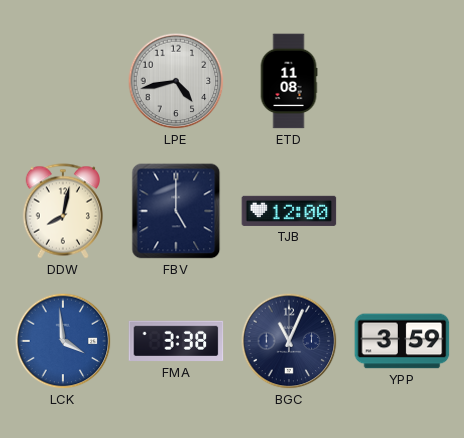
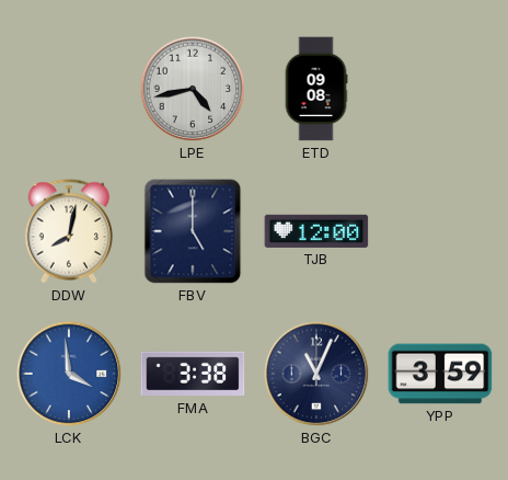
ETD: 11:08 -> 09:08
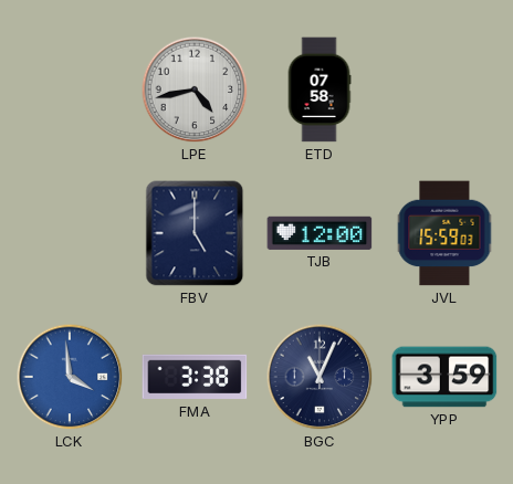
ETD: 09:08 -> 07:58
DDW: 8:02 -> none
JVL: none -> 15:59
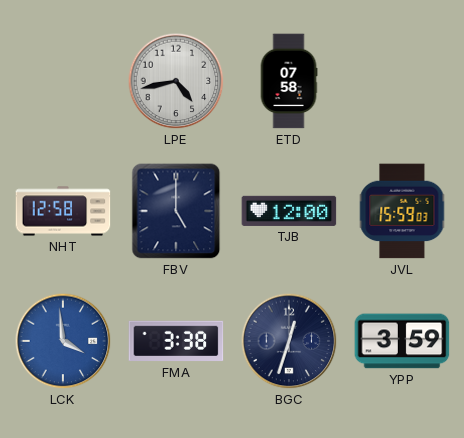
NHT: none -> 12:58
BGC: 11:04 -> 12:33
